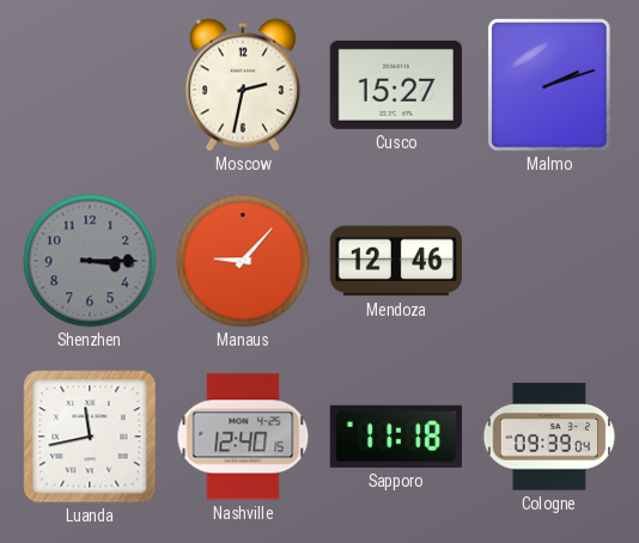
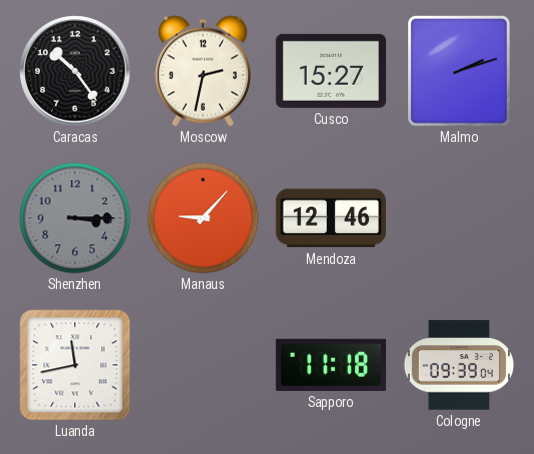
Caracas: none -> 10:24
Nashville: 12:40 -> none
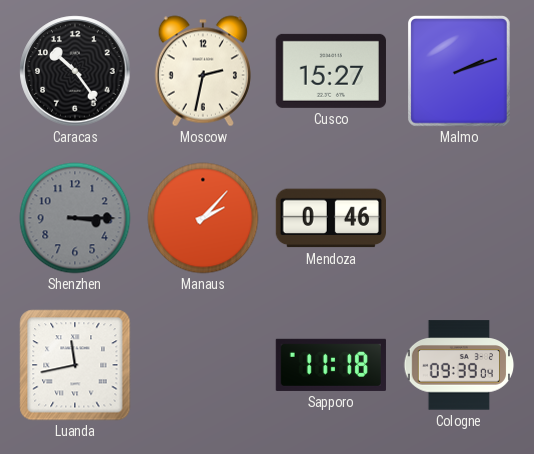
Manaus: 9:07 -> 2:07
Mendoza: 12:46 -> 0:46
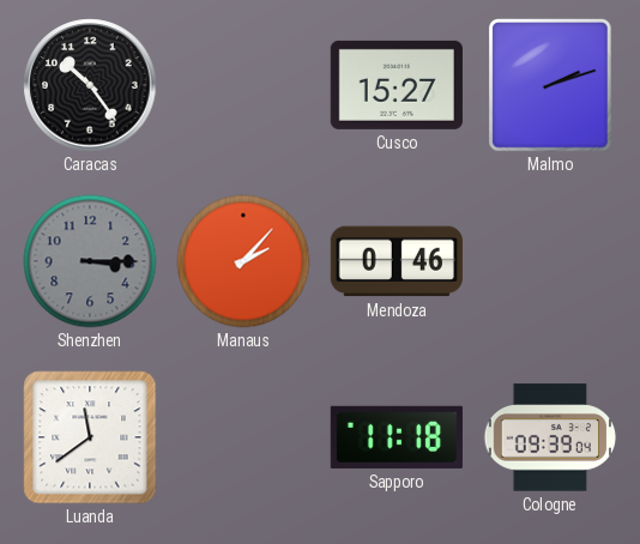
Moscow: 2:32 -> none
Luanda: 11:43 -> 11:39
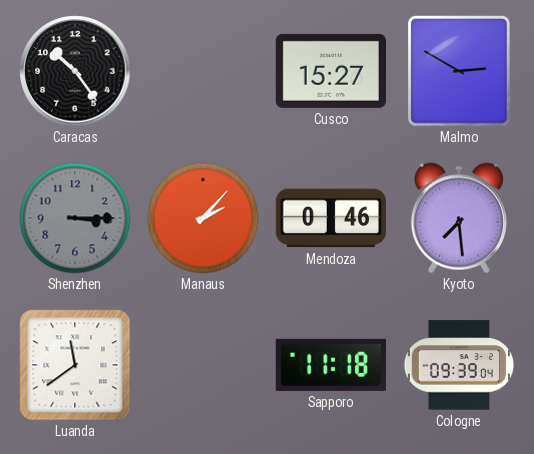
Malmo: 2:12 -> 2:50
Kyoto: none -> 7:29
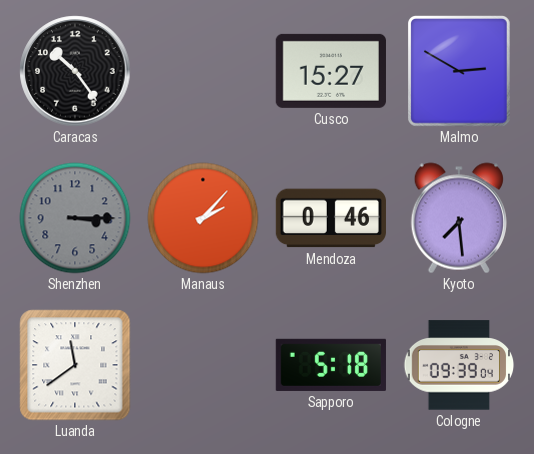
Sapporo: 11:18 -> 5:18
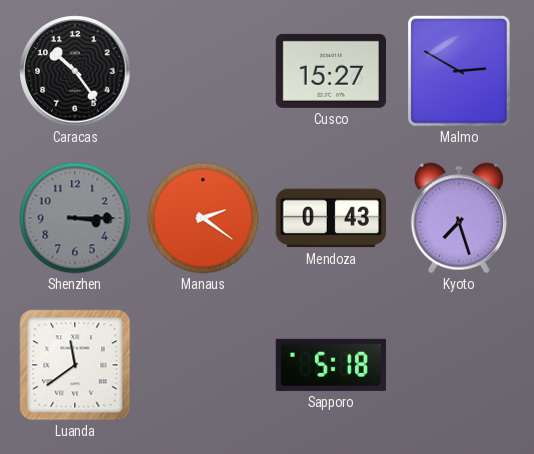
Manaus: 2:07 -> 2:21
Mendoza: 0:46 -> 0:43
Kyoto: 7:29 -> 7:27
Cologne: 09:39 -> none
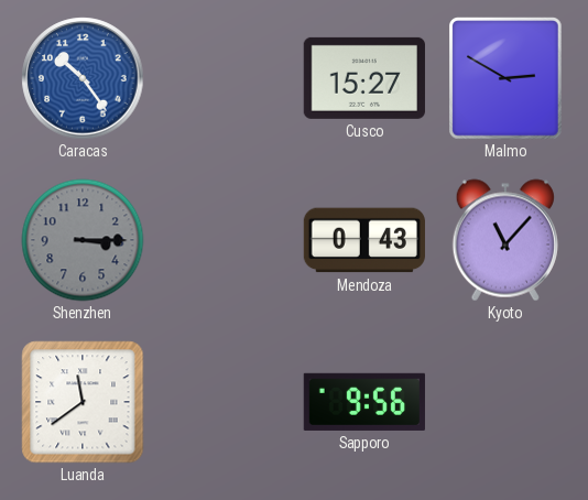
Caracas dial: black -> blue
Manaus: 2:21 -> none
Kyoto: 7:27 -> 11:07
Sapporo: 5:18 -> 9:56
